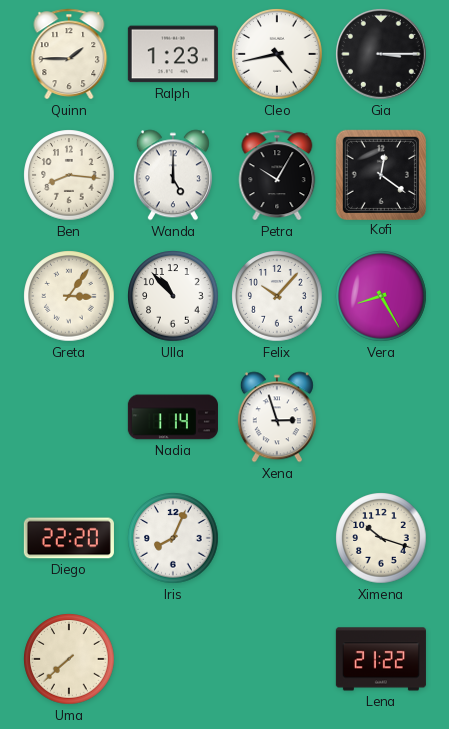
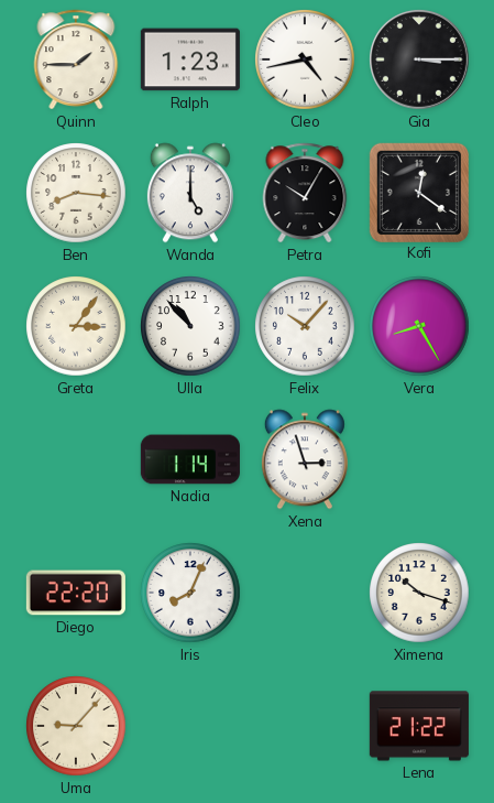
Uma: 7:38 -> 9:07
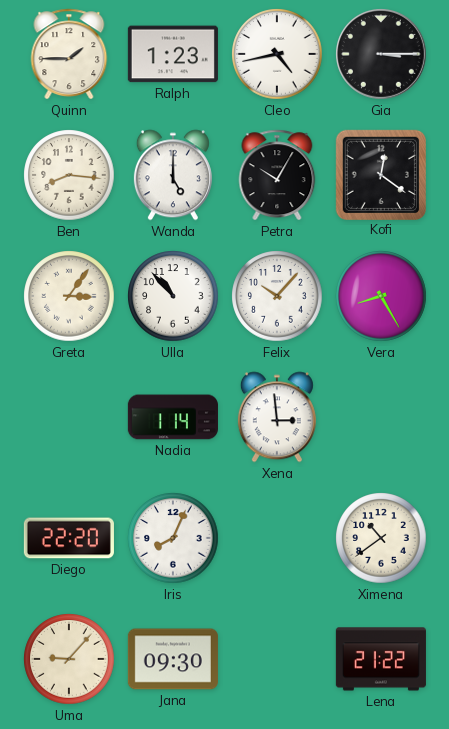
Xena: 2:57 -> 2:59
Ximena: 10:18 -> 10:39
Jana: none -> 09:30
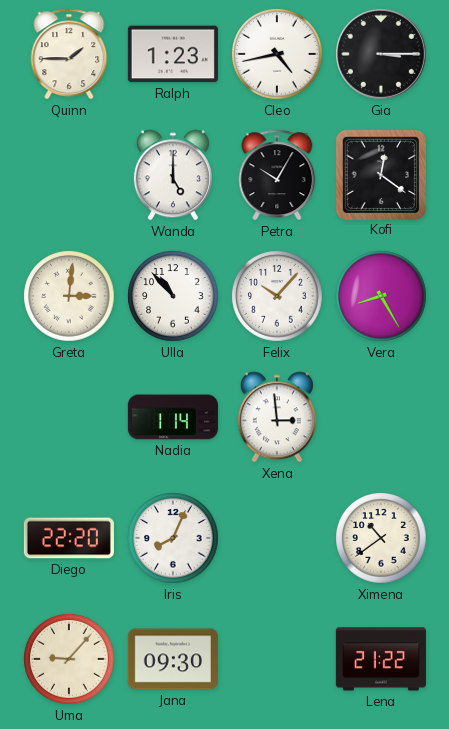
Ben: 8:16 -> none
Greta: 3:06 -> 3:01
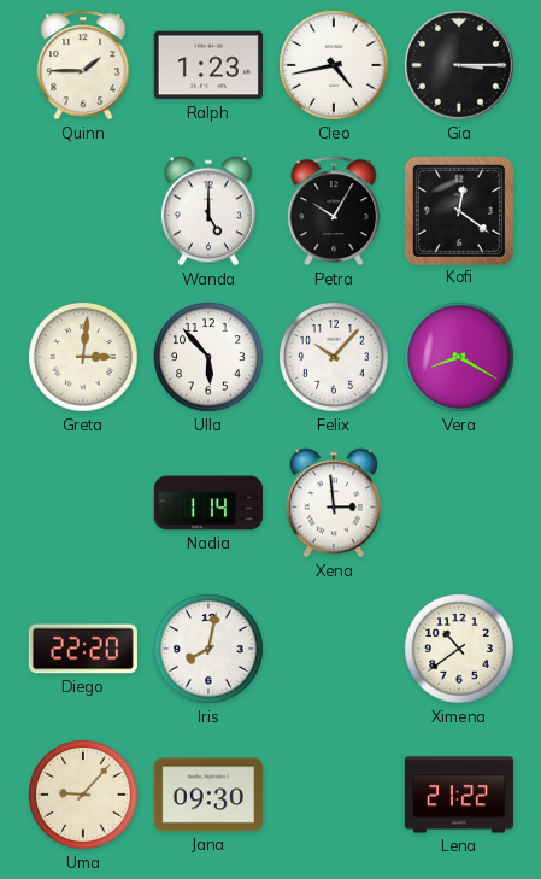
Ulla: 10:53 -> 5:53
Vera: 8:25 -> 8:20
Iris: 8:04 -> 8:02
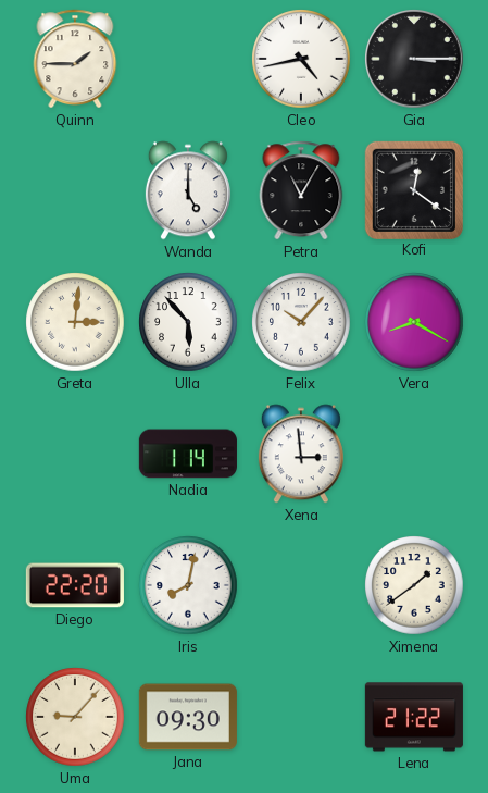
Ralph: 1:23 -> none
Petra: 10:05 -> 11:05
Ximena: 10:39 -> 1:39
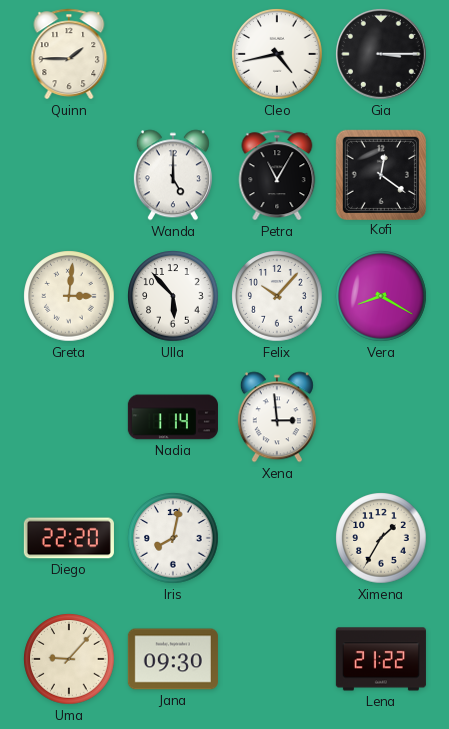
Ximena: 1:39 -> 1:35
